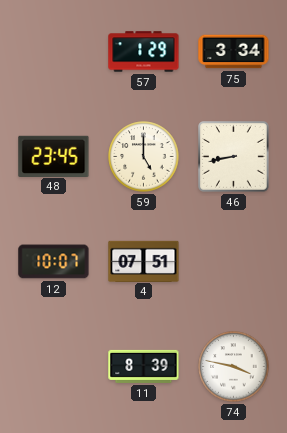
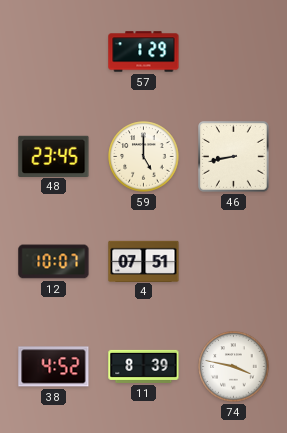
75: 3:34 -> none
38: none -> 4:52
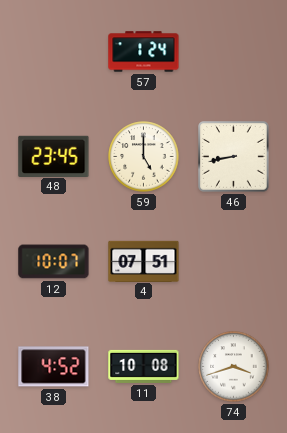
57: 1:29 -> 1:24
11: 8:39 -> 10:08
74: 3:47 -> 3:42
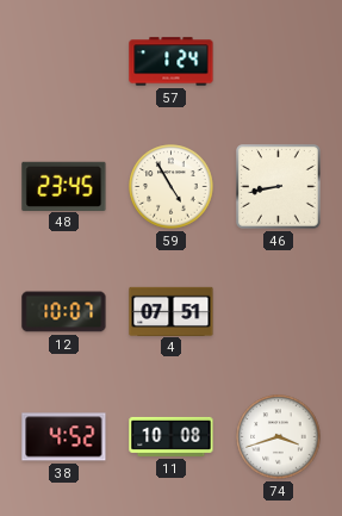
59: 5:00 -> 4:55
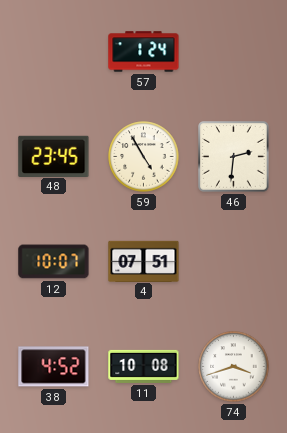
46: 8:43 -> 2:31
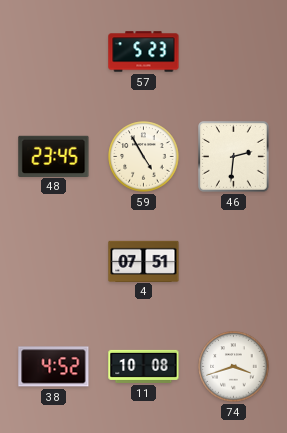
57: 1:24 -> 5:23
12: 10:07 -> none
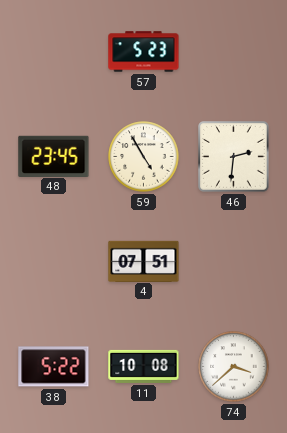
38: 4:52 -> 5:22
74: 3:42 -> 3:38
